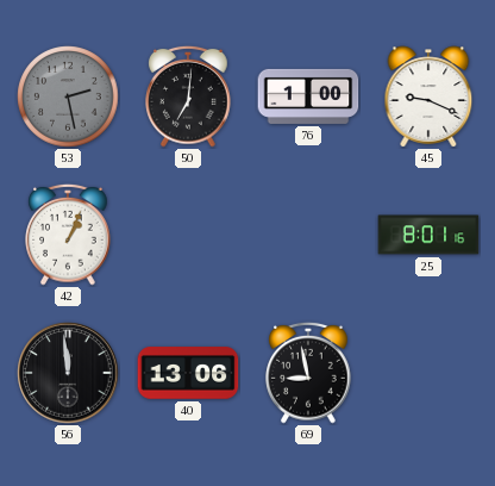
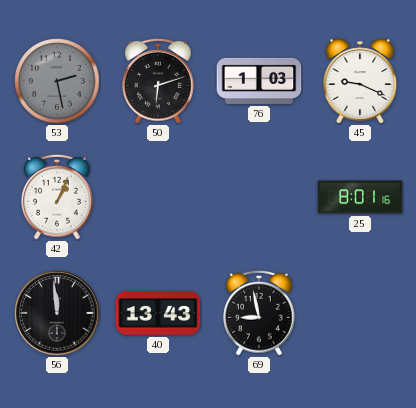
50: 7:01 -> 6:12
76: 1:00 -> 1:03
40: 13:06 -> 13:43
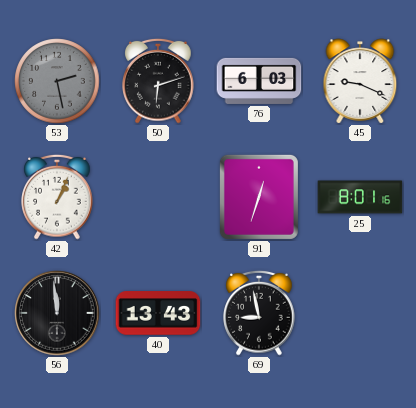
76: 1:03 -> 6:03
91: none -> 12:33
